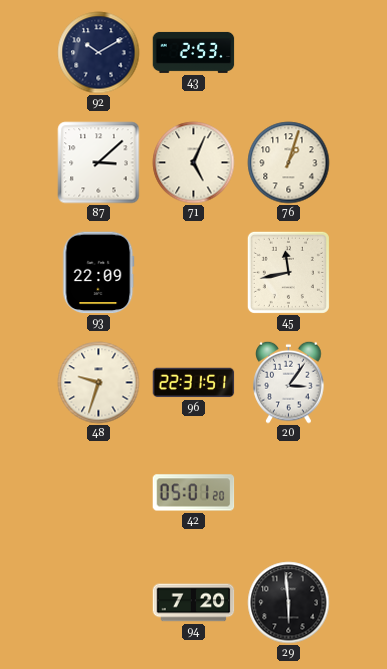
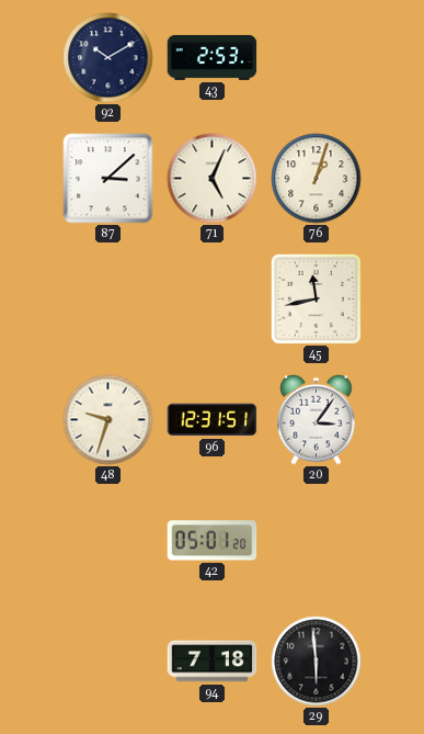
93: 22:09 -> none
96: 22:31 -> 12:31
94: 7:20 -> 7:18
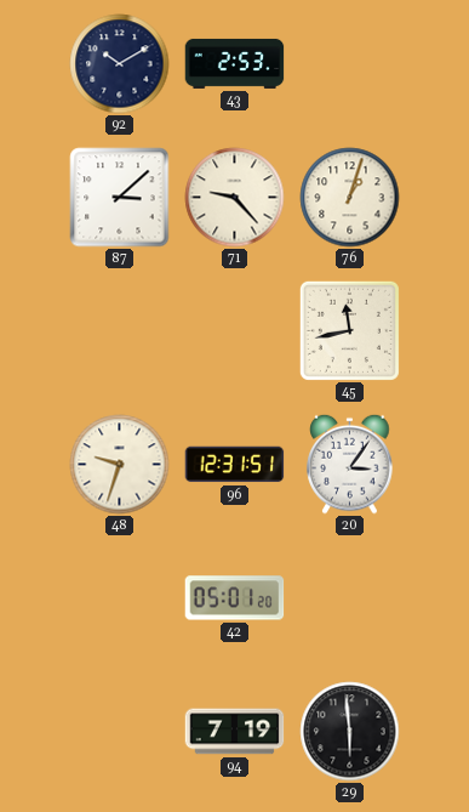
71: 5:04 -> 9:23
94: 7:18 -> 7:19
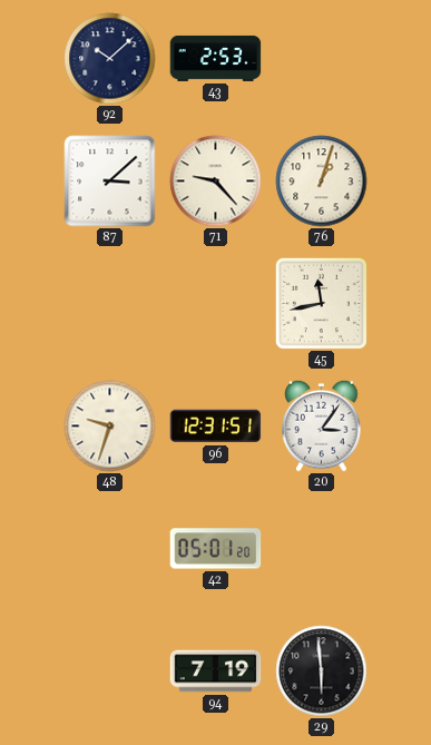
92: 10:10 -> 10:08
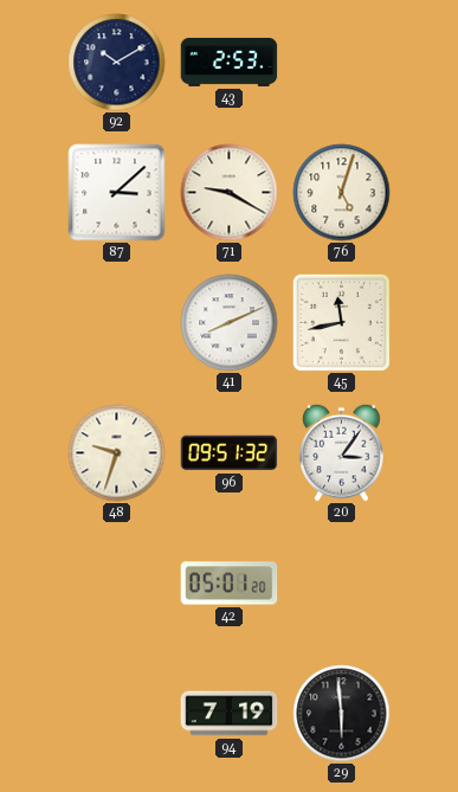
92: 10:08 -> 10:10
71: 9:23 -> 9:20
76: 1:03 -> 5:03
41: none -> 8:11
96: 12:31 -> 09:51
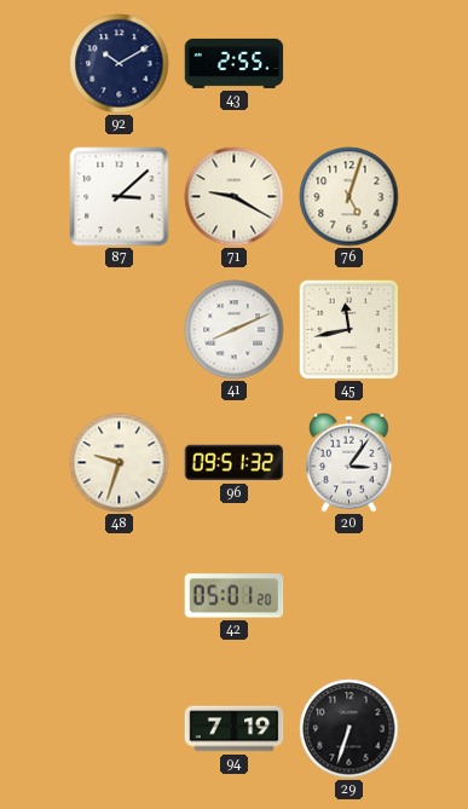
43: 2:53 -> 2:55
29: 5:59 -> 6:33
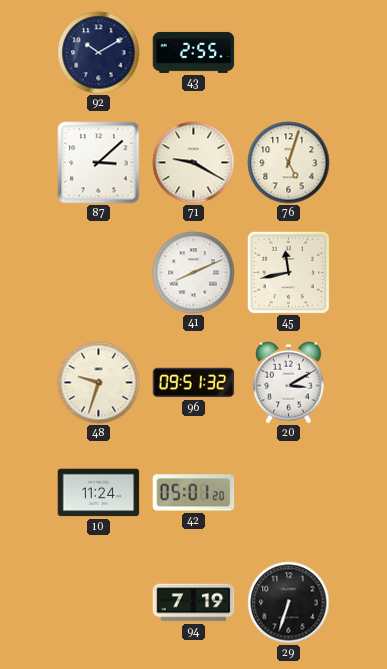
20: 3:06 -> 3:10
10: none -> 11:24
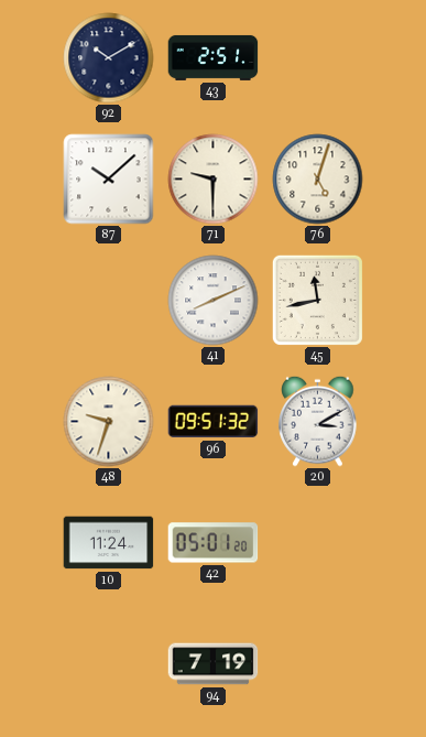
43: 2:55 -> 2:51
87: 3:08 -> 10:08
71: 9:20 -> 9:30
29: 6:33 -> none
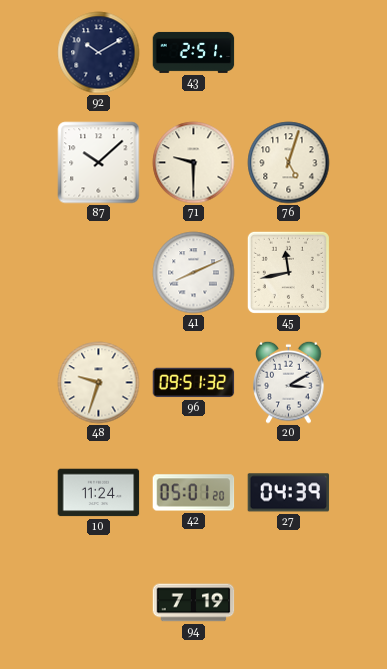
27: none -> 04:39
